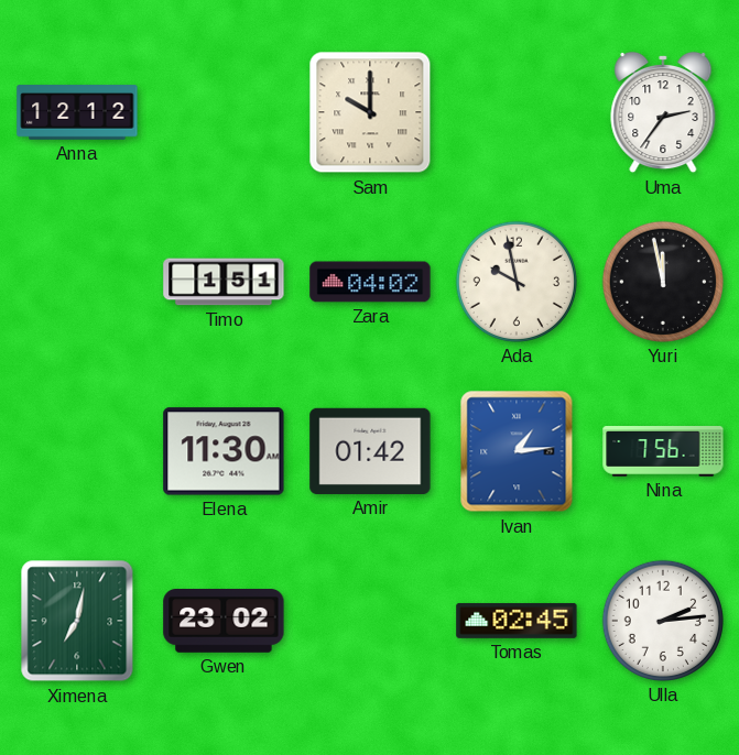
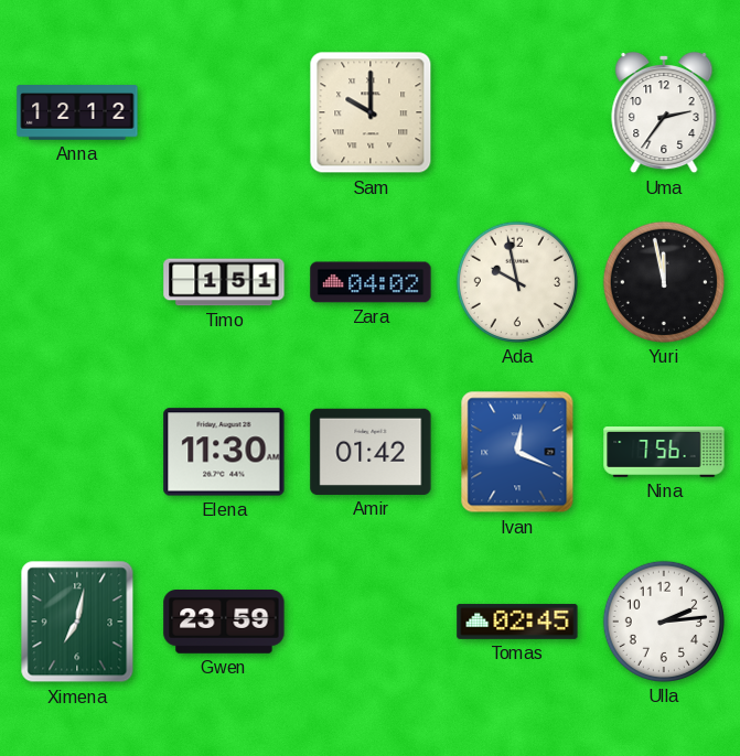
Ivan: 1:14 -> 12:19
Gwen: 23:02 -> 23:59
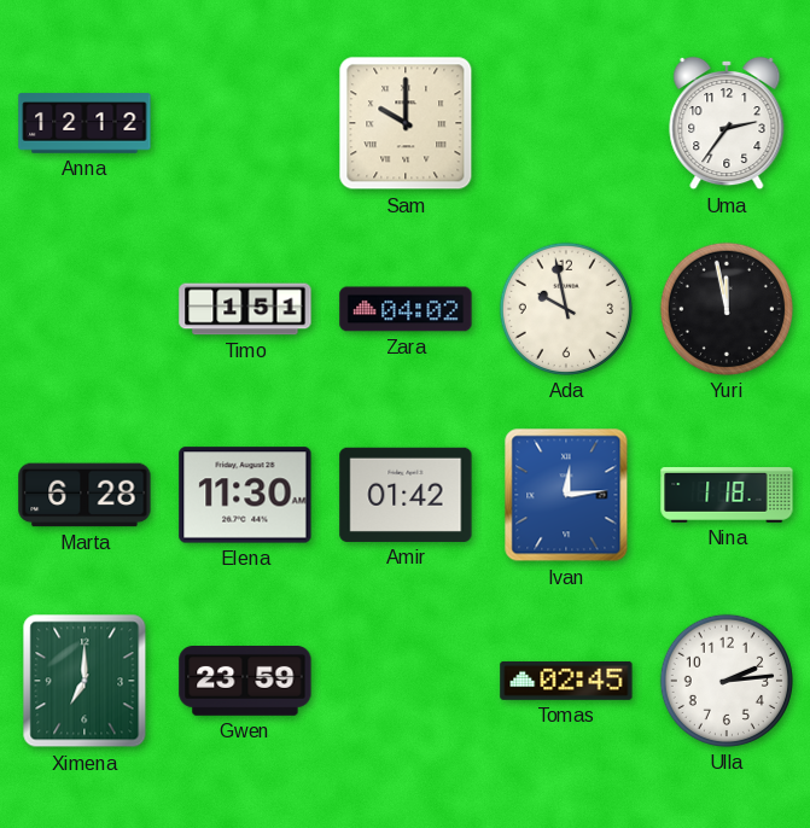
Marta: none -> 6:28
Ivan: 12:19 -> 12:14
Nina: 7:56 -> 1:18
Ximena: 7:02 -> 7:00
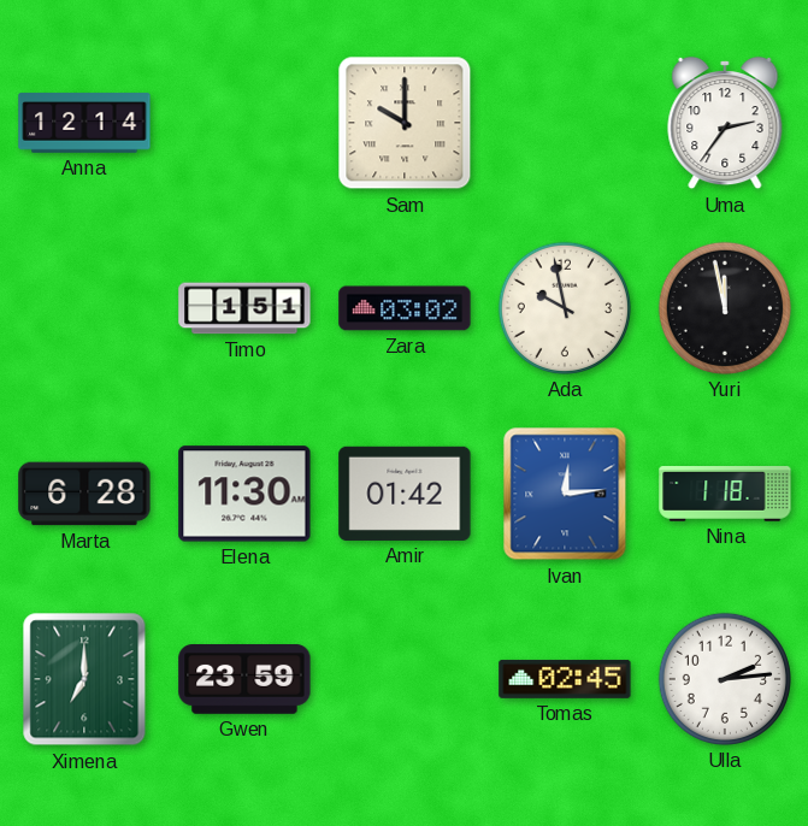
Anna: 12:12 -> 12:14
Zara: 04:02 -> 03:02
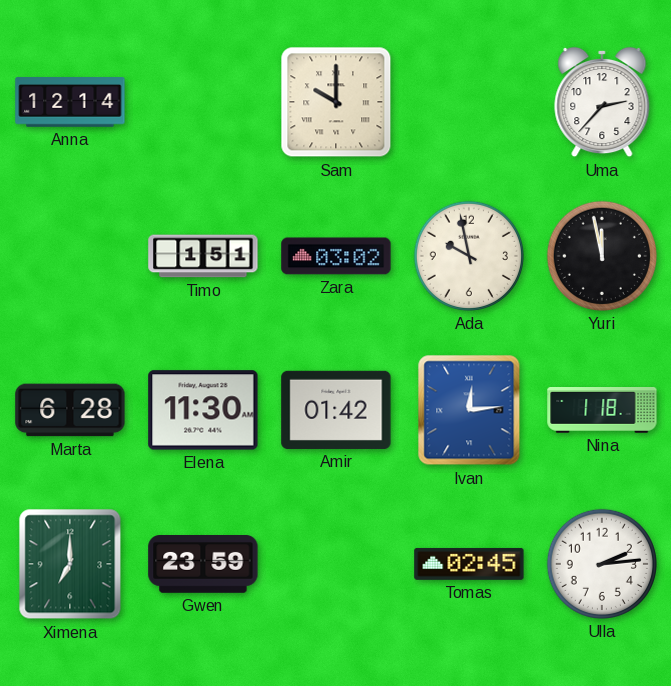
Uma: 2:36 -> 2:37
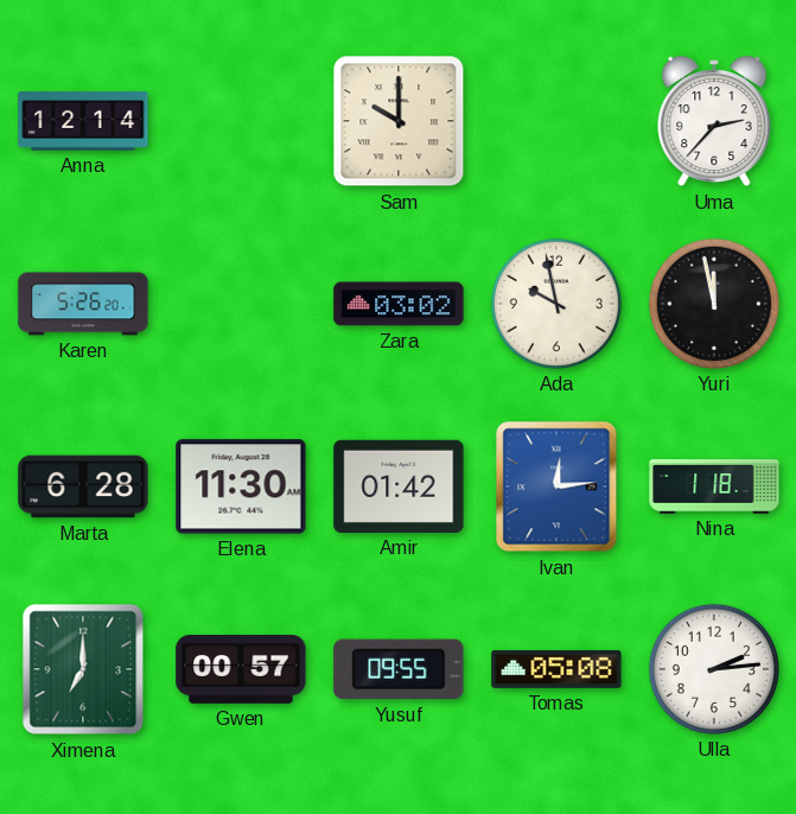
Karen: none -> 5:26
Timo: 1:51 -> none
Gwen: 23:59 -> 00:57
Yusuf: none -> 09:55
Tomas: 02:45 -> 05:08
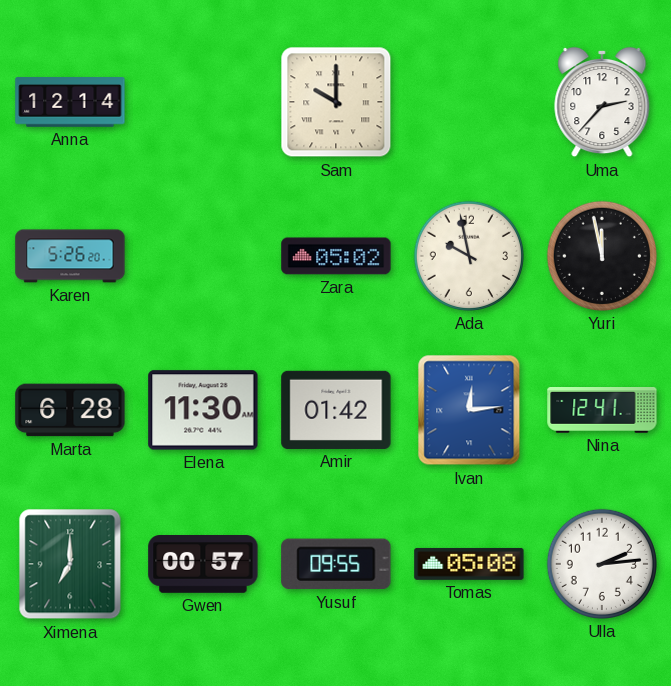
Zara: 03:02 -> 05:02
Nina: 1:18 -> 12:41
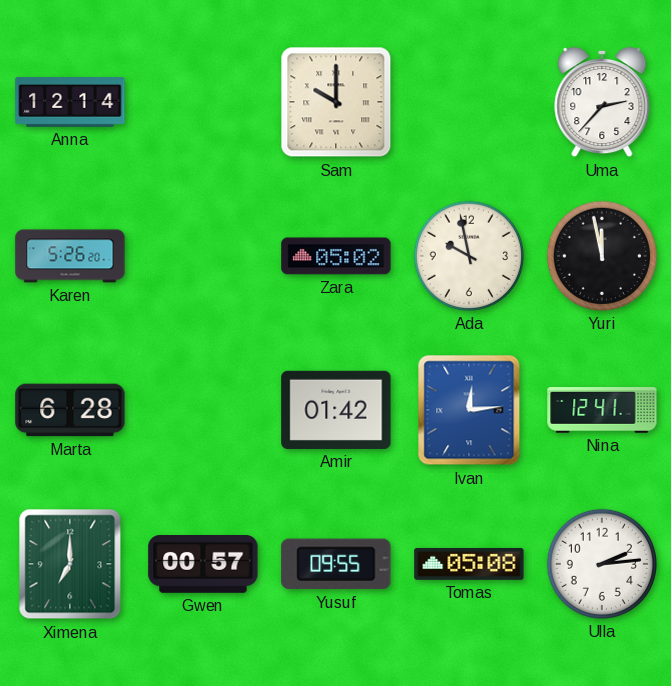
Elena: 11:30 -> none
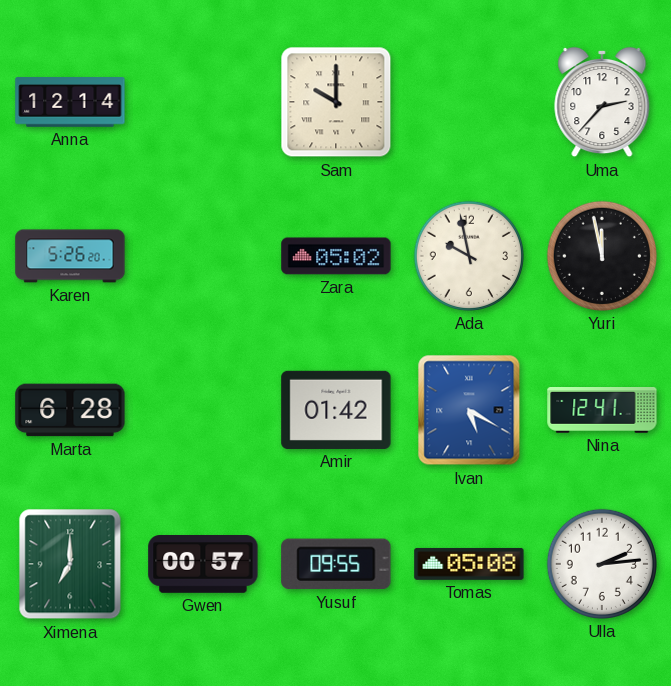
Ivan: 12:14 -> 5:20
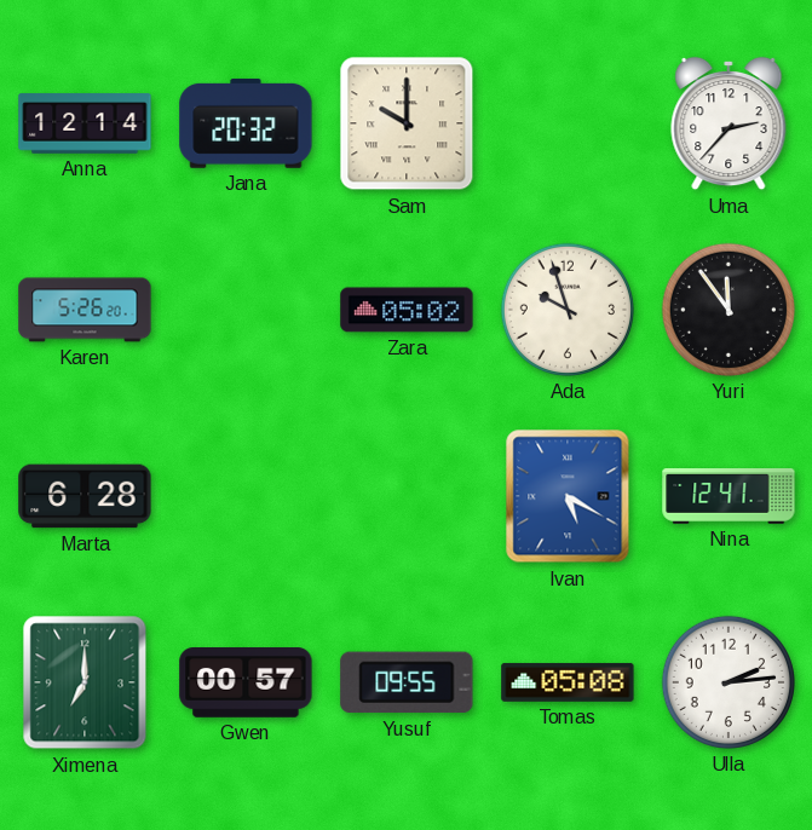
Jana: none -> 20:32
Ada: 9:58 -> 9:57
Yuri: 11:58 -> 11:54
Amir: 01:42 -> none
